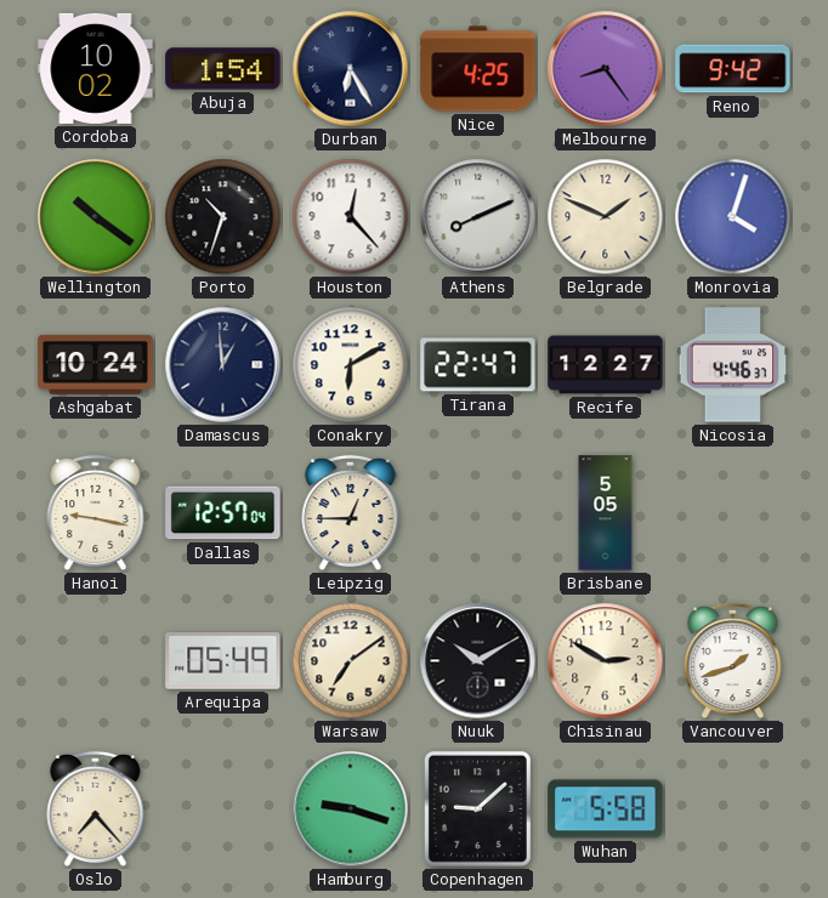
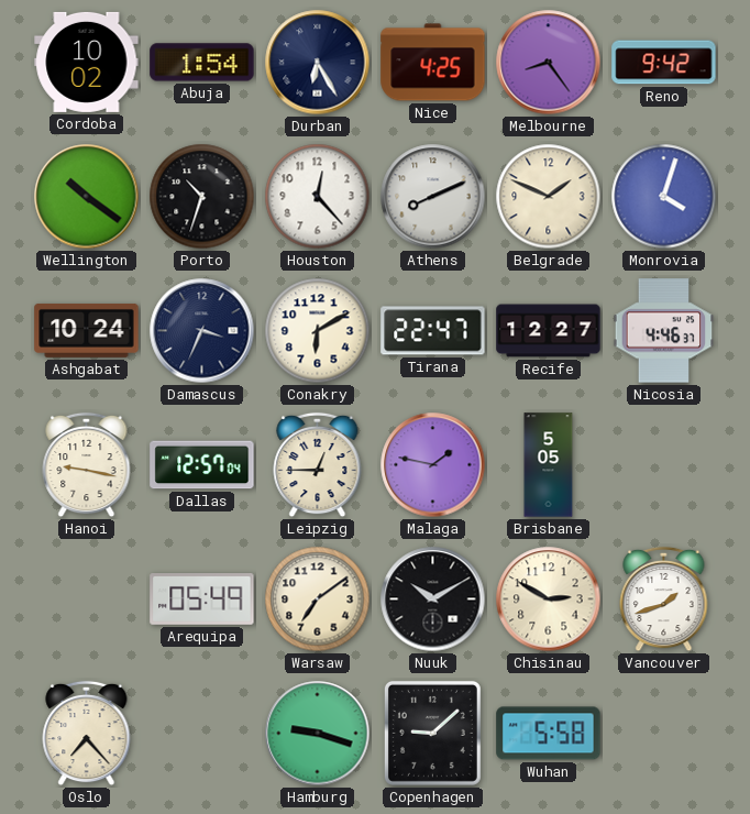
Damascus: 12:59 -> 3:34
Malaga: none -> 1:47
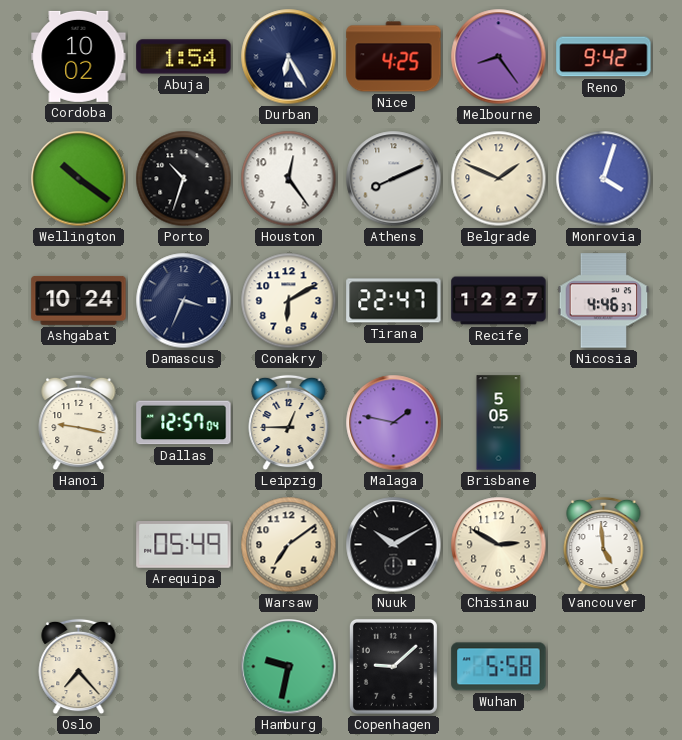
Houston: 12:23 -> 12:24
Vancouver: 1:42 -> 4:59
Hamburg: 9:18 -> 9:32
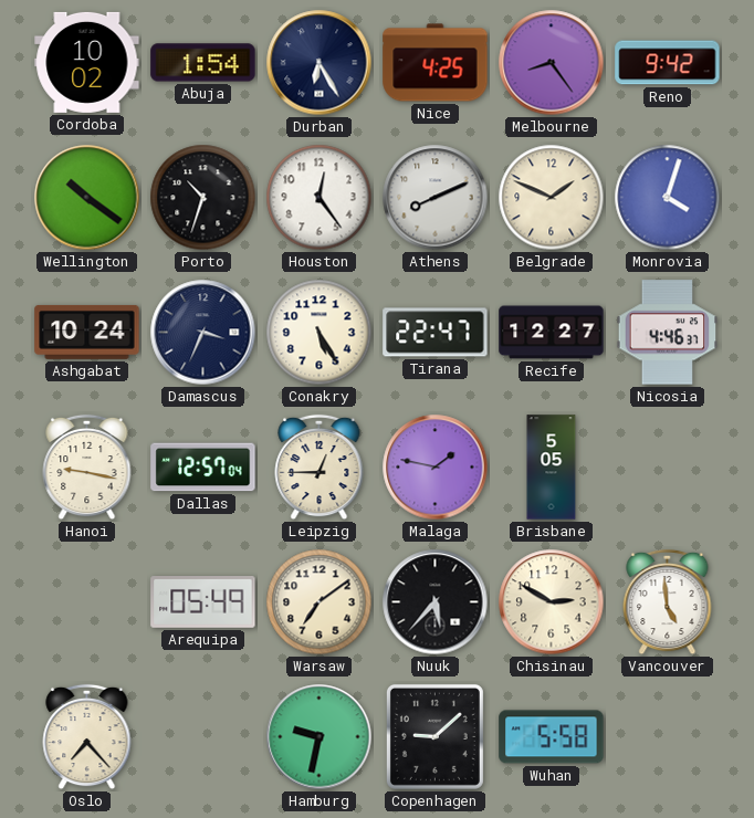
Conakry: 6:10 -> 5:25
Nuuk: 10:10 -> 5:37
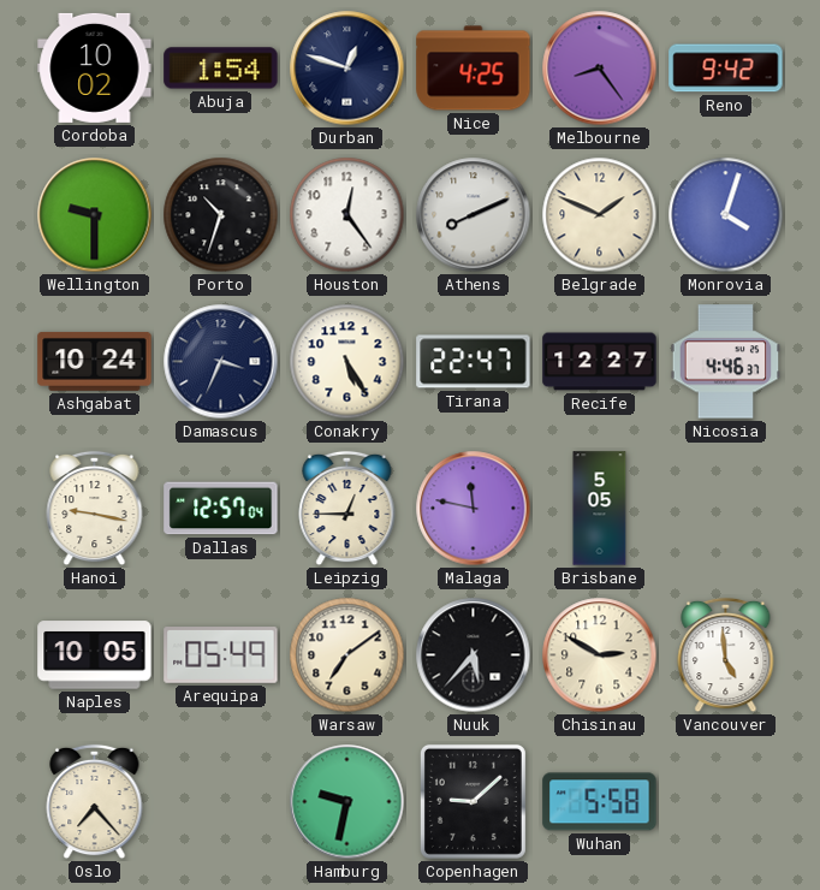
Durban: 6:25 -> 12:48
Wellington: 10:21 -> 9:30
Malaga: 1:47 -> 11:47
Naples: none -> 10:05
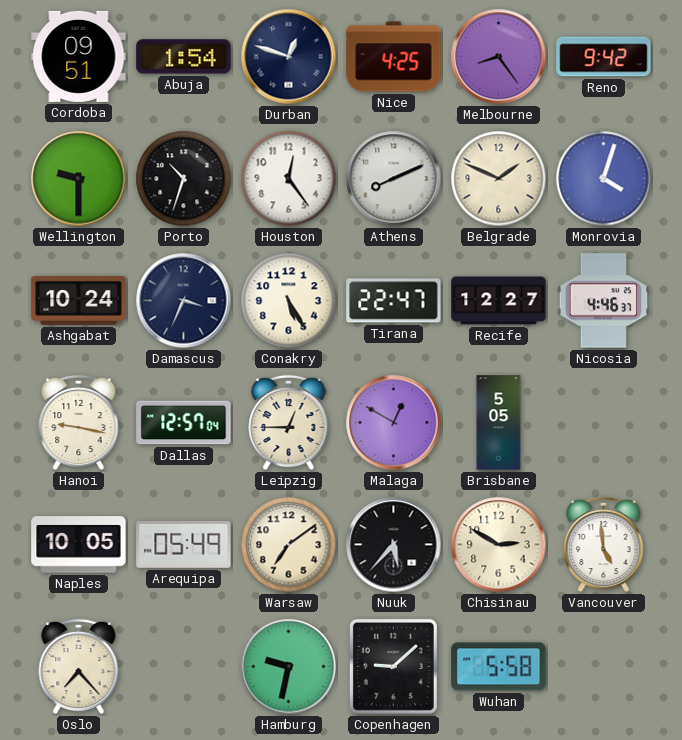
Cordoba: 10:02 -> 09:51
Malaga: 11:47 -> 12:50
